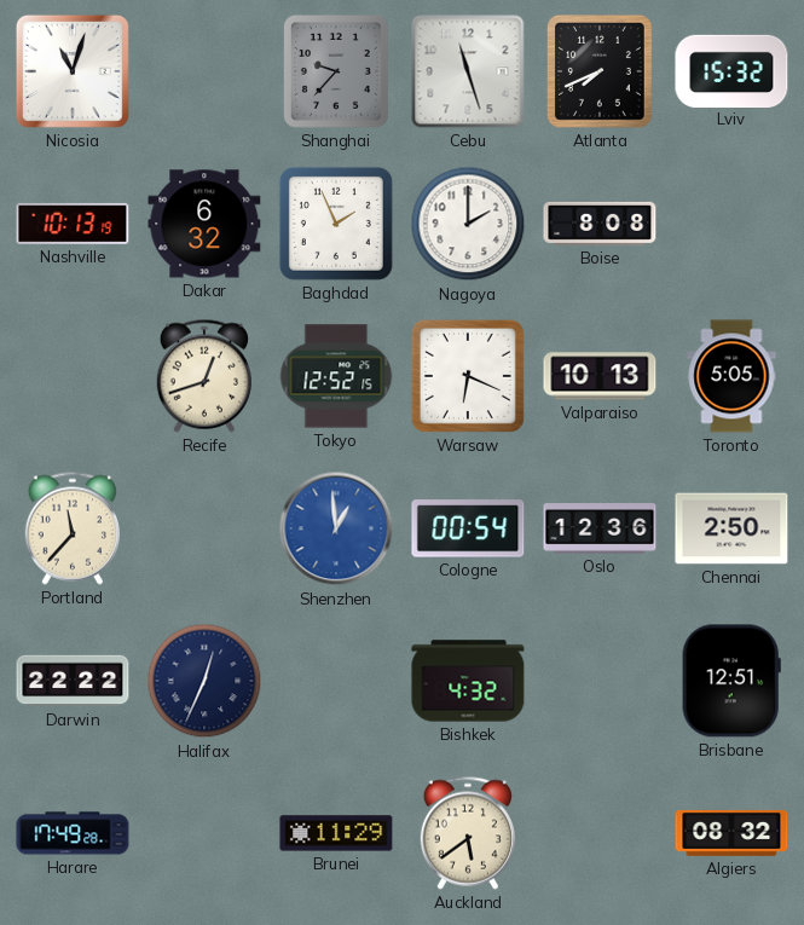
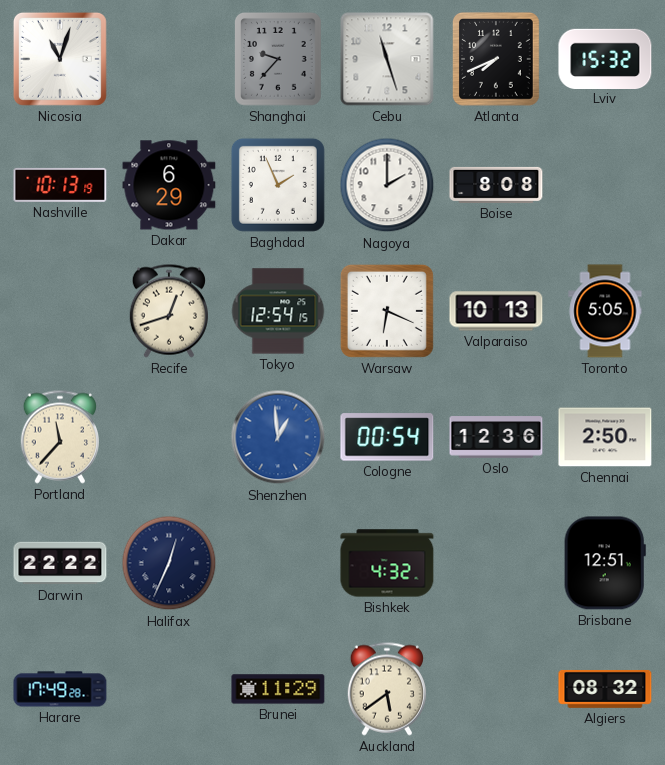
Dakar: 6:32 -> 6:29
Tokyo: 12:52 -> 12:54
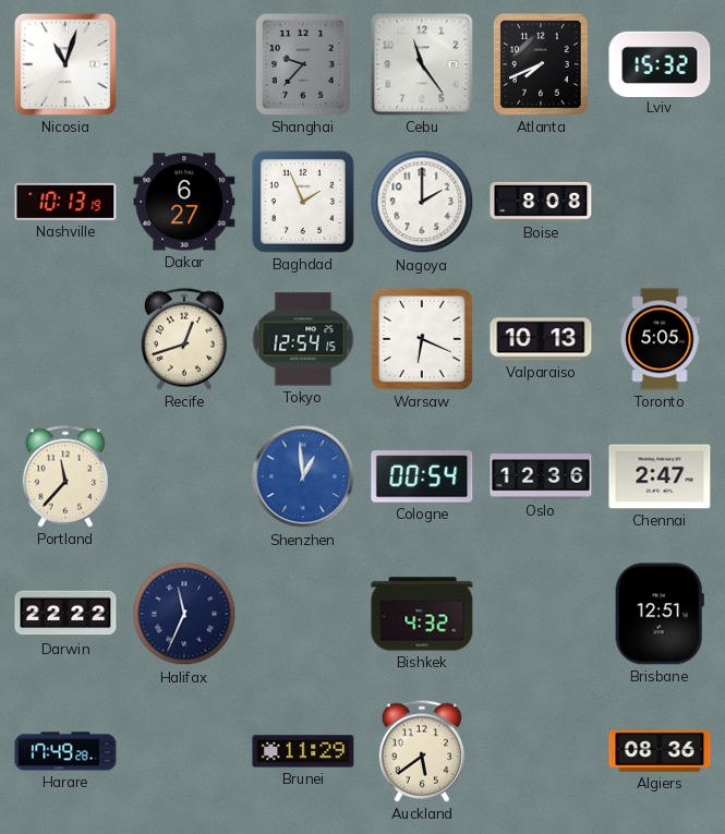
Cebu: 11:27 -> 11:24
Dakar: 6:29 -> 6:27
Chennai: 2:50 -> 2:47
Halifax: 12:34 -> 11:34
Algiers: 08:32 -> 08:36
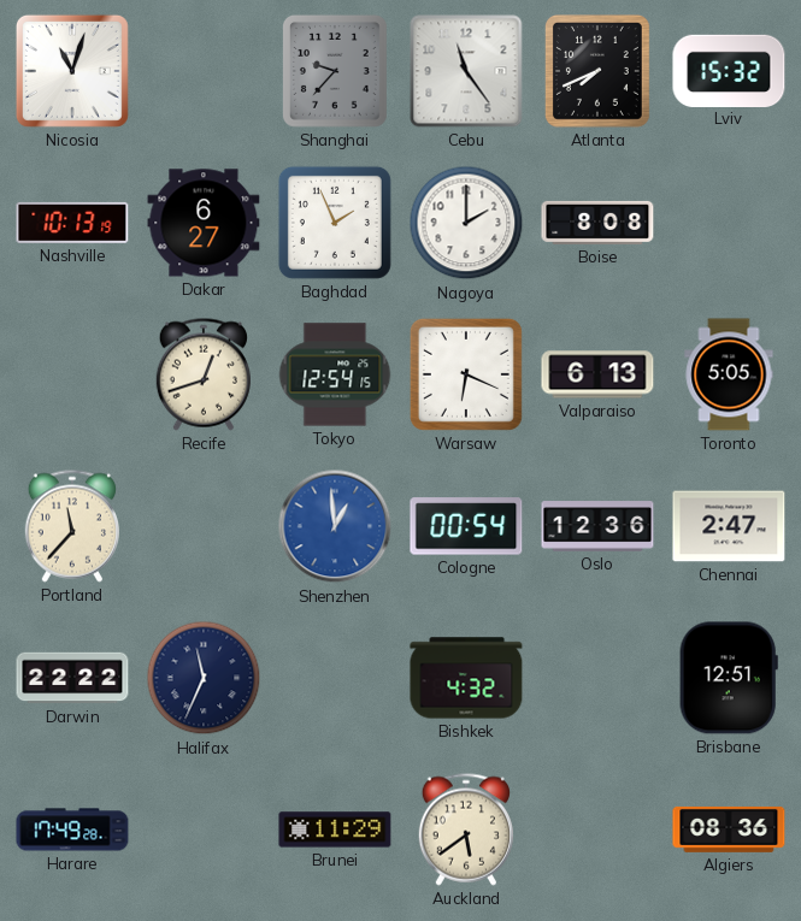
Valparaiso: 10:13 -> 6:13
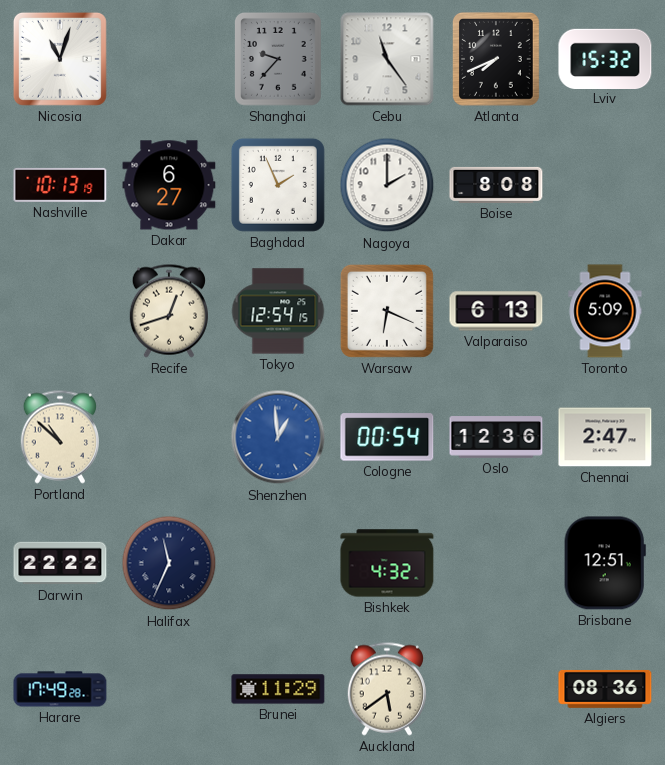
Toronto: 5:05 -> 5:09
Portland: 11:37 -> 10:52
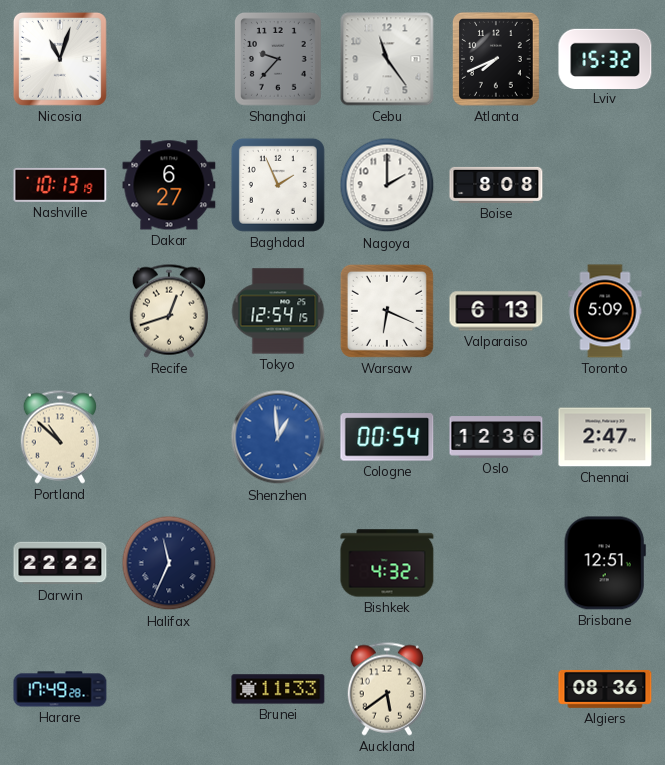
Brunei: 11:29 -> 11:33
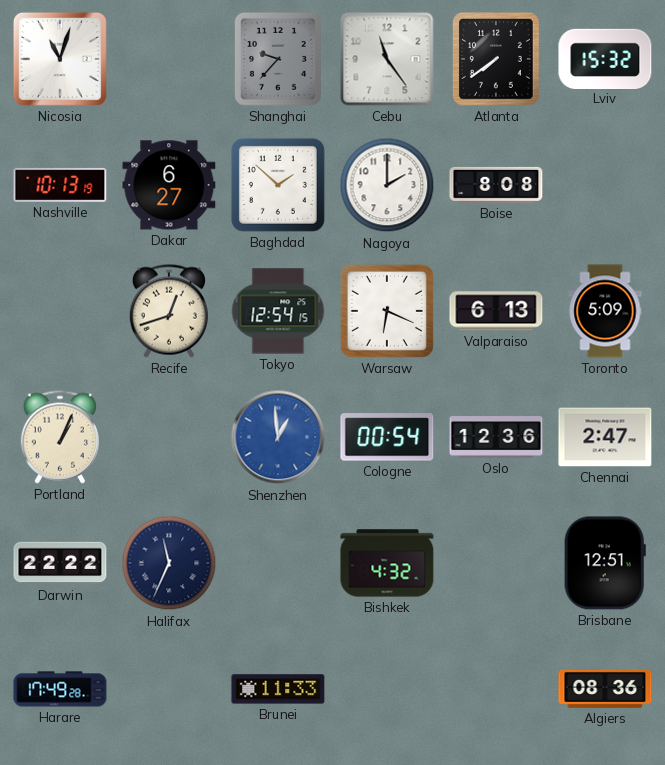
Atlanta: 7:41 -> 7:39
Baghdad: 1:56 -> 1:52
Portland: 10:52 -> 1:04
Auckland: 5:39 -> none
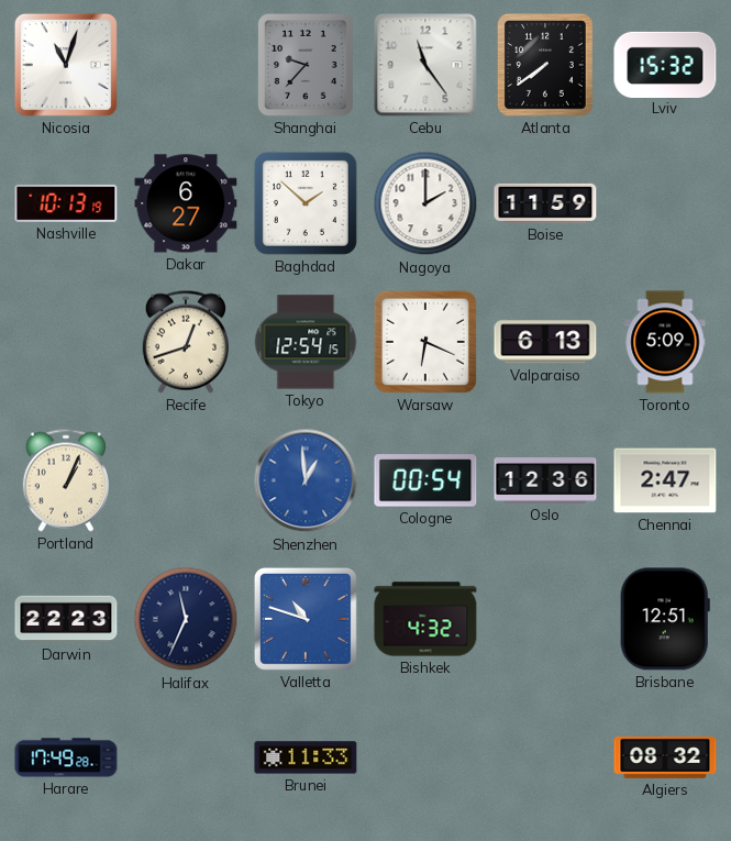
Boise: 8:08 -> 11:59
Darwin: 22:22 -> 22:23
Valletta: none -> 10:48
Algiers: 08:36 -> 08:32
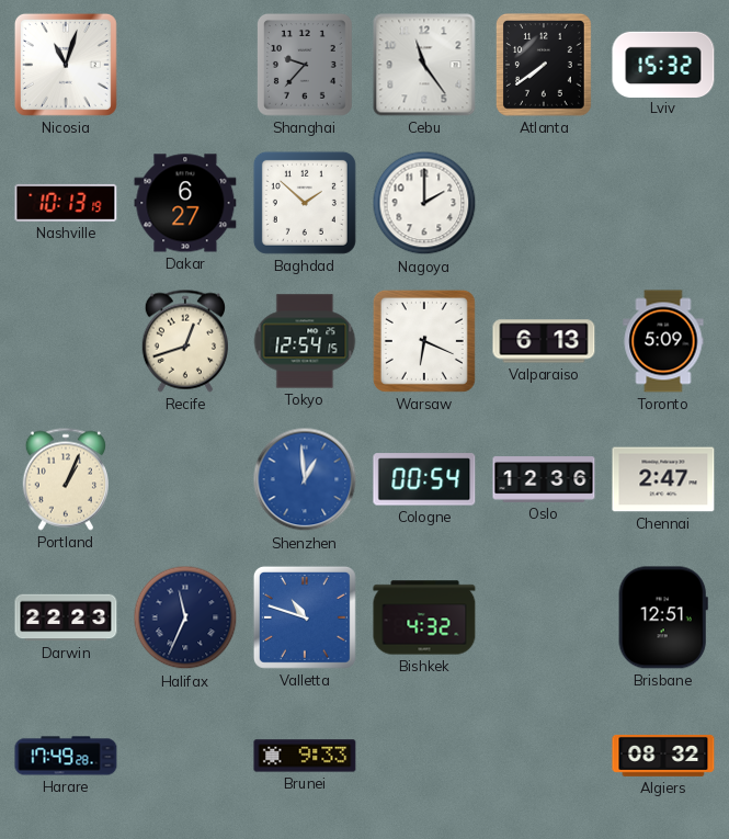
Boise: 11:59 -> none
Brunei: 11:33 -> 9:33
